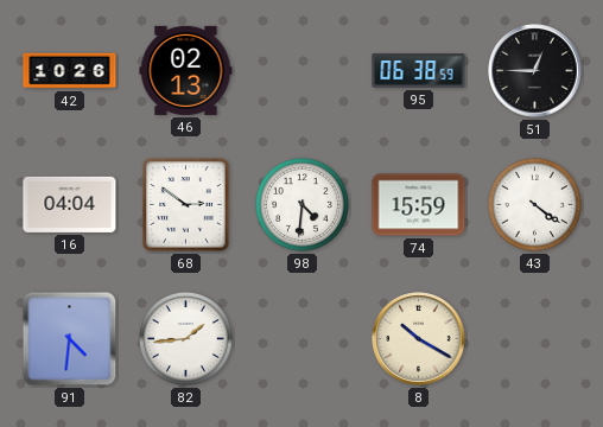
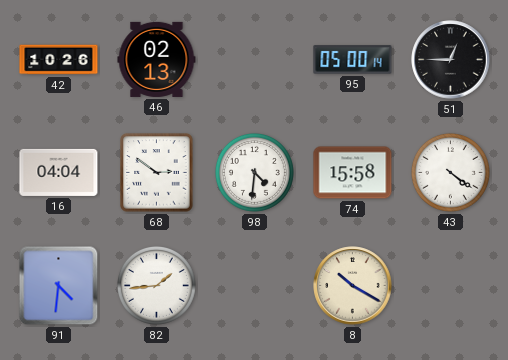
95: 06:38 -> 05:00
74: 15:59 -> 15:58
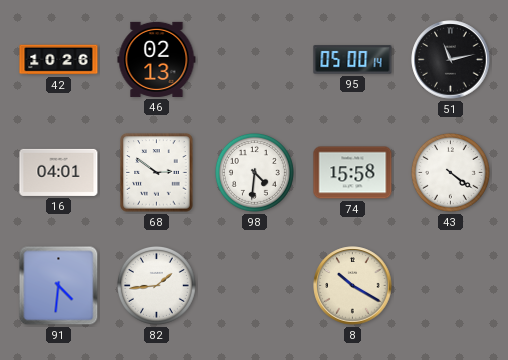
51: 12:45 -> 11:13
16: 04:04 -> 04:01
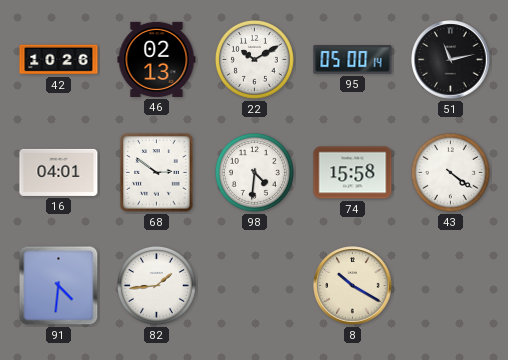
22: none -> 10:10
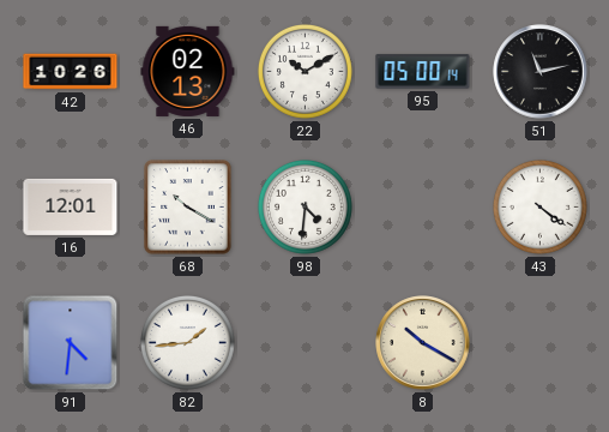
16: 04:01 -> 12:01
68: 2:51 -> 10:20
74: 15:58 -> none
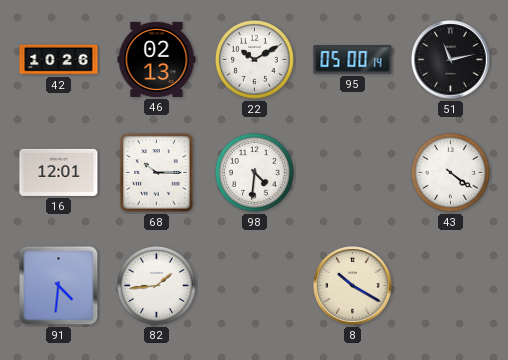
68: 10:20 -> 10:15
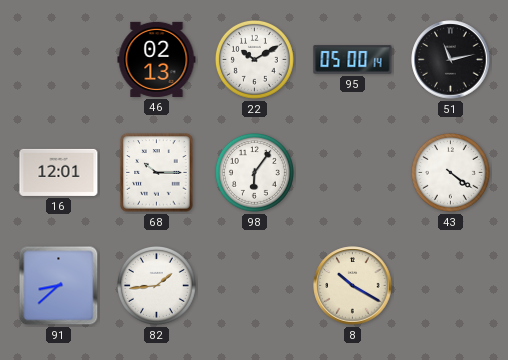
42: 10:26 -> none
98: 4:31 -> 6:06
91: 4:31 -> 8:38
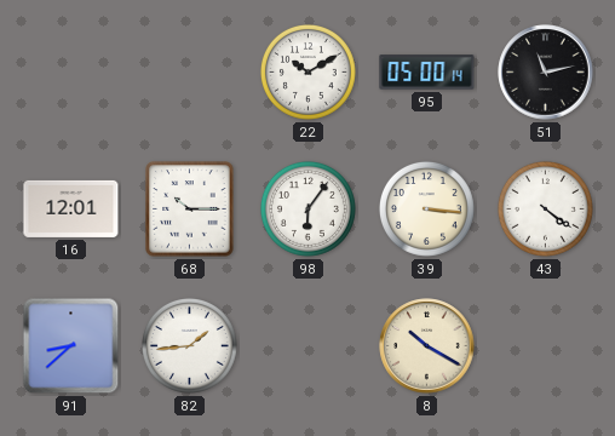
46: 02:13 -> none
39: none -> 3:16
